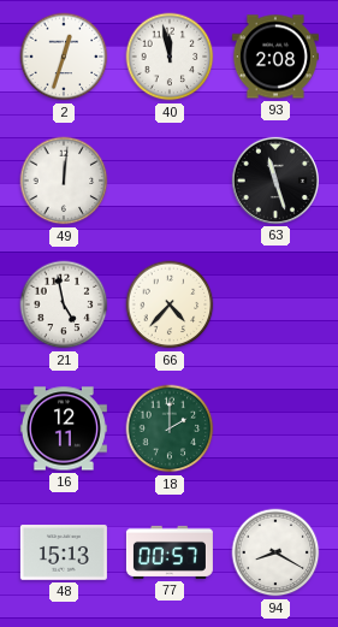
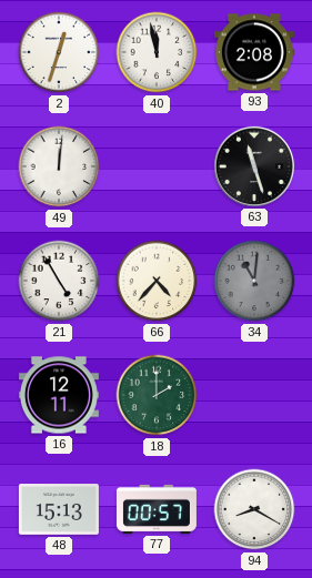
21: 4:58 -> 4:55
34: none -> 11:01
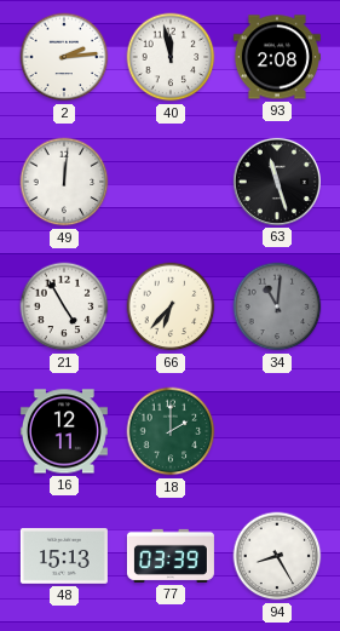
2: 12:33 -> 2:14
66: 4:37 -> 6:37
77: 00:57 -> 03:39
94: 8:20 -> 8:25
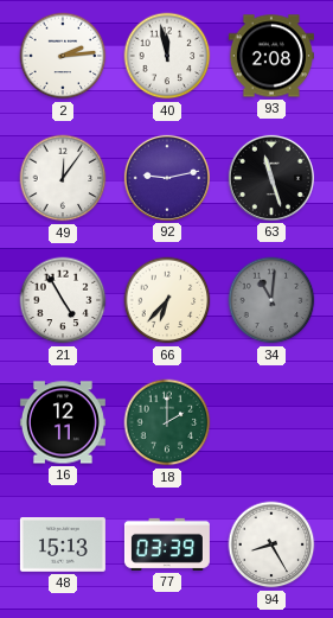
49: 12:01 -> 12:06
92: none -> 9:13
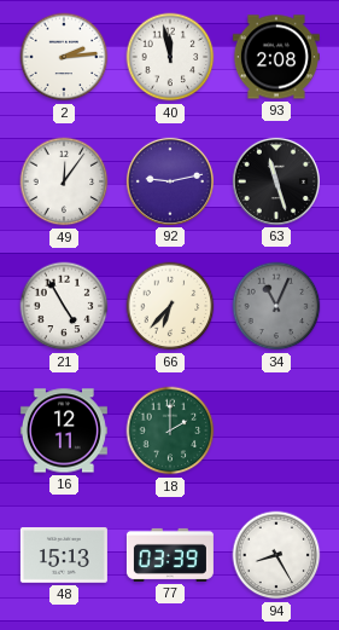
34: 11:01 -> 11:04
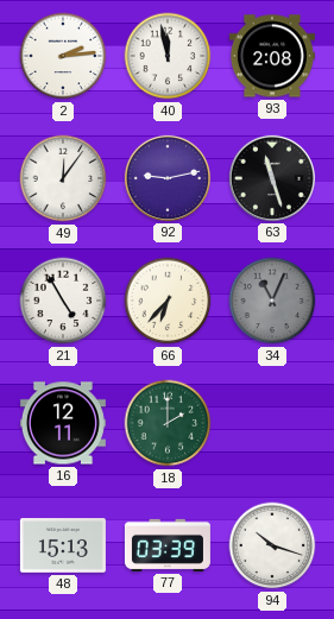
94: 8:25 -> 10:18
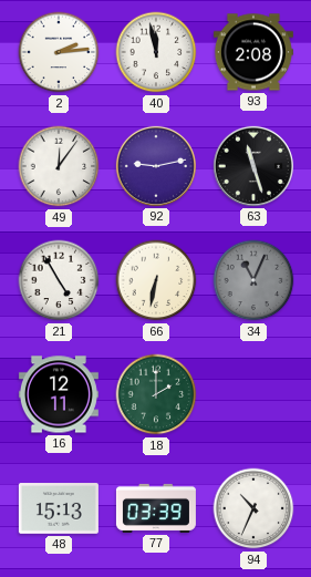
66: 6:37 -> 6:32
94: 10:18 -> 10:34
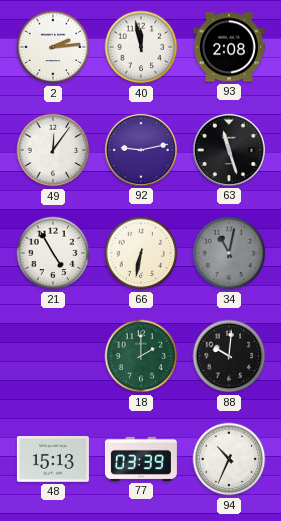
34: 11:04 -> 11:02
16: 12:11 -> none
88: none -> 10:01
